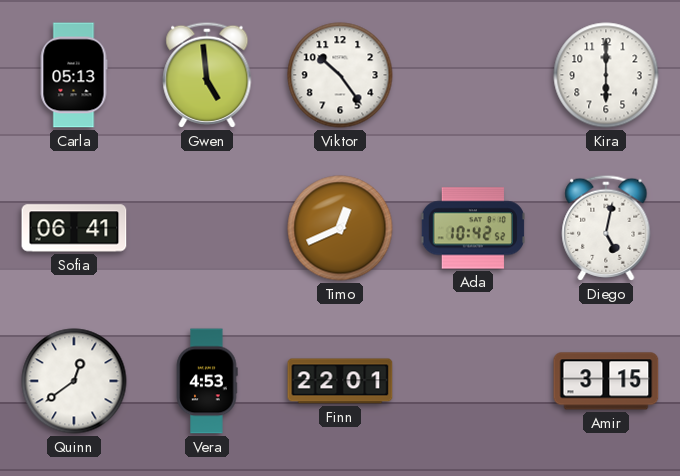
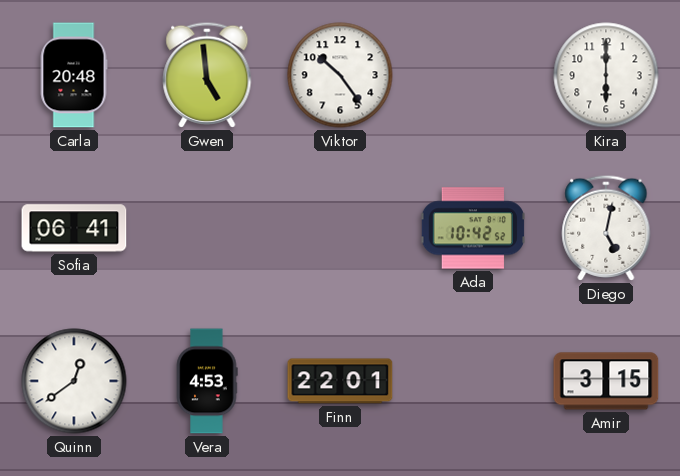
Carla: 05:13 -> 20:48
Timo: 12:41 -> none
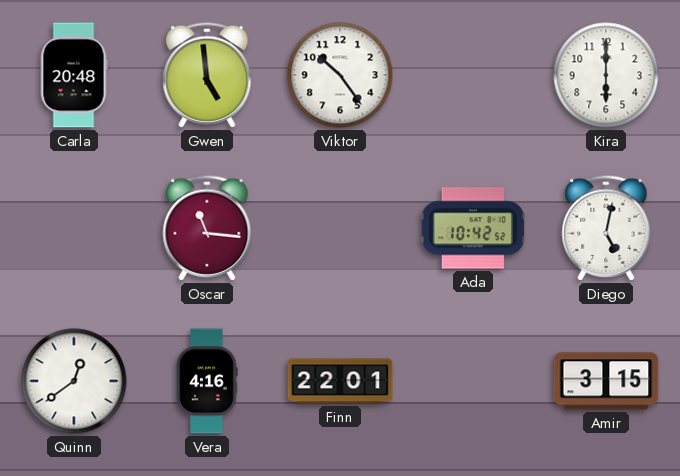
Sofia: 06:41 -> none
Oscar: none -> 11:16
Vera: 4:53 -> 4:16
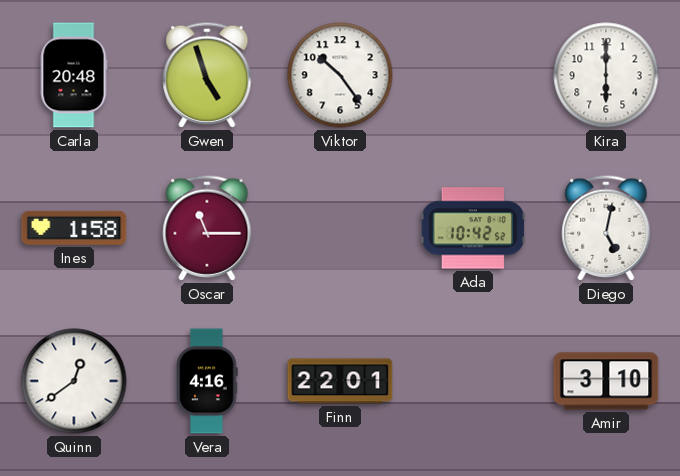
Gwen: 4:59 -> 4:57
Ines: none -> 1:58
Oscar: 11:16 -> 11:15
Amir: 3:15 -> 3:10
